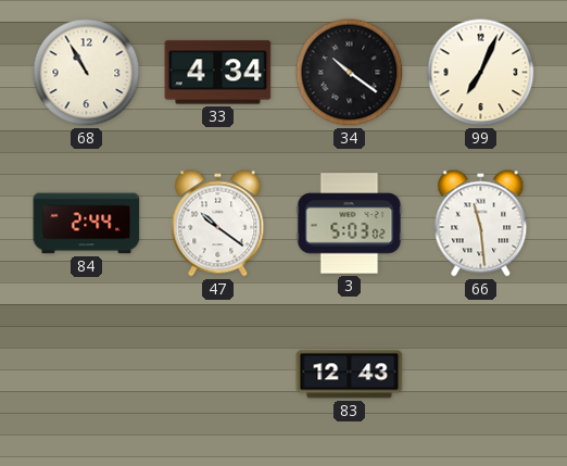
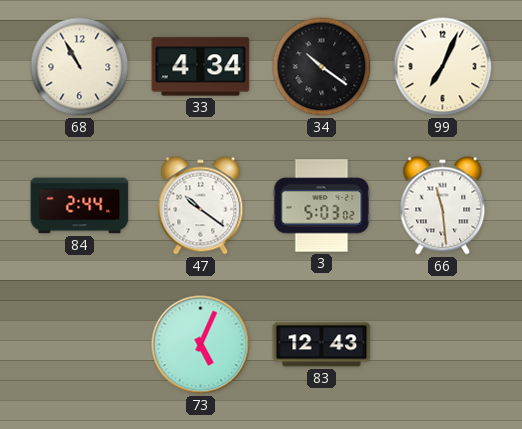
73: none -> 5:04
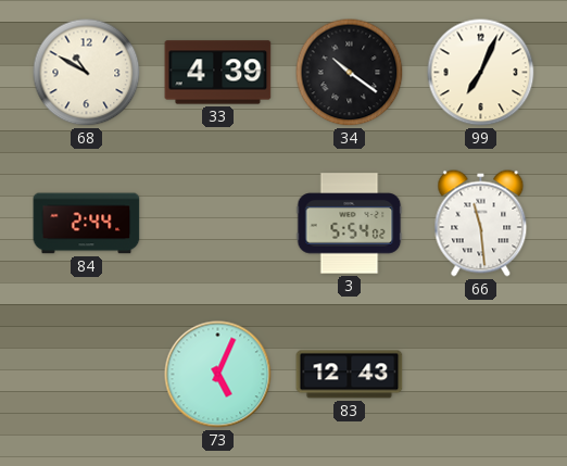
68: 10:55 -> 10:50
33: 4:34 -> 4:39
47: 10:21 -> none
3: 5:03 -> 5:54
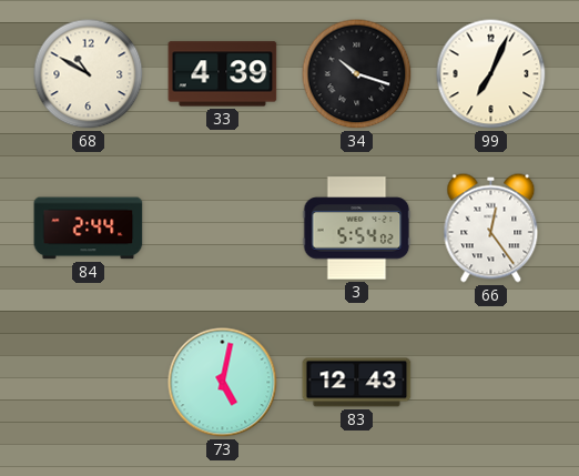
34: 10:21 -> 10:18
66: 11:29 -> 12:24
73: 5:04 -> 5:02
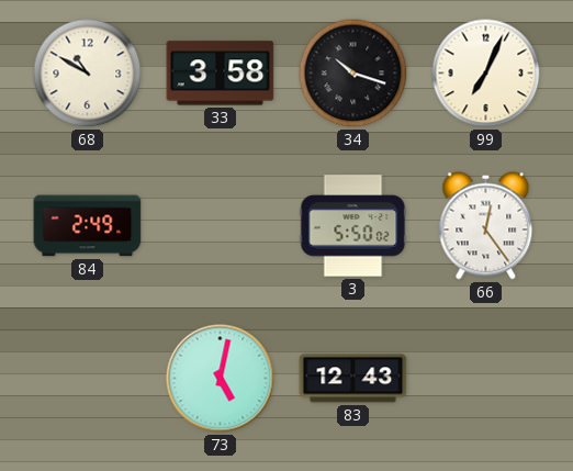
33: 4:39 -> 3:58
84: 2:44 -> 2:49
3: 5:54 -> 5:50
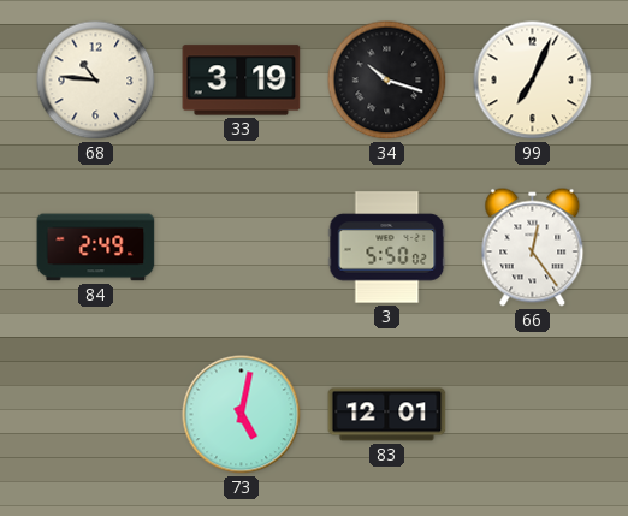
68: 10:50 -> 10:46
33: 3:58 -> 3:19
83: 12:43 -> 12:01
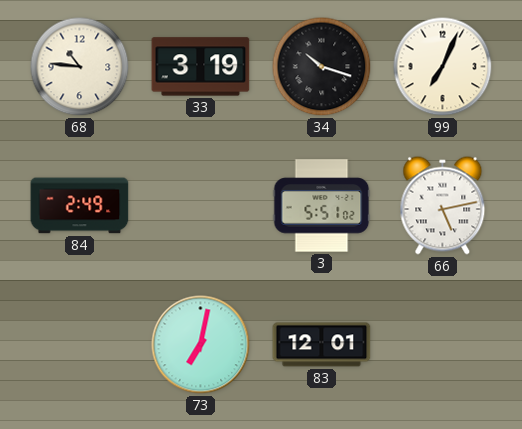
3: 5:50 -> 5:51
66: 12:24 -> 5:13
73: 5:02 -> 7:02
